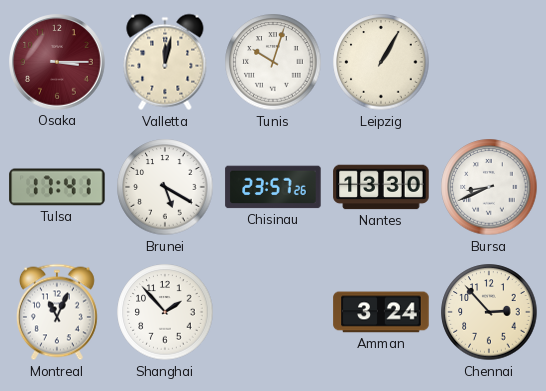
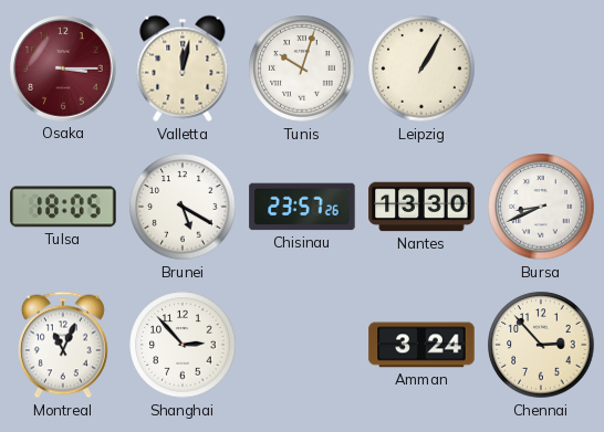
Tulsa: 17:41 -> 18:05
Shanghai: 1:53 -> 2:53
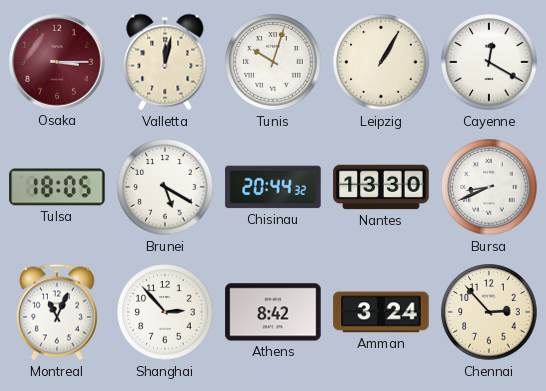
Cayenne: none -> 12:20
Chisinau: 23:57 -> 20:44
Athens: none -> 8:42
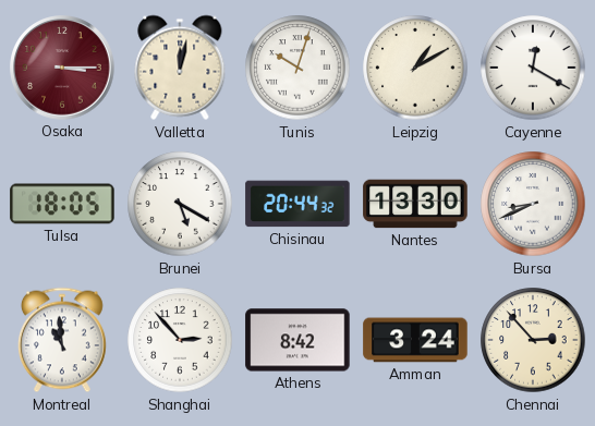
Leipzig: 1:05 -> 1:10
Montreal: 11:04 -> 10:59
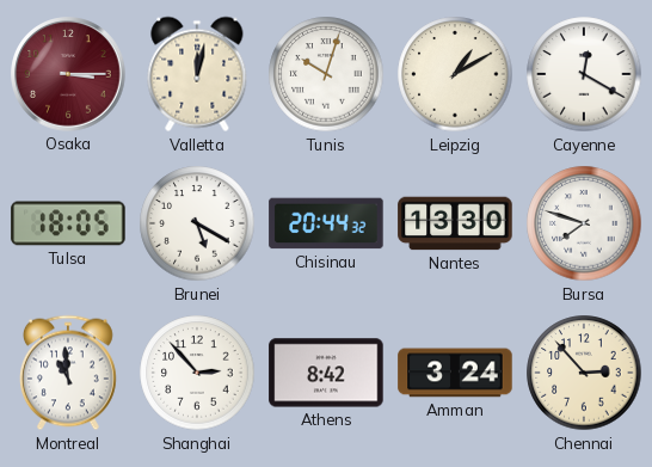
Bursa: 8:41 -> 7:48
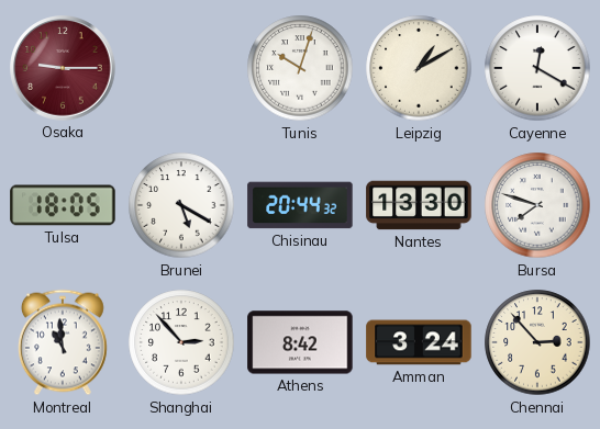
Osaka: 3:15 -> 9:15
Valletta: 12:02 -> none
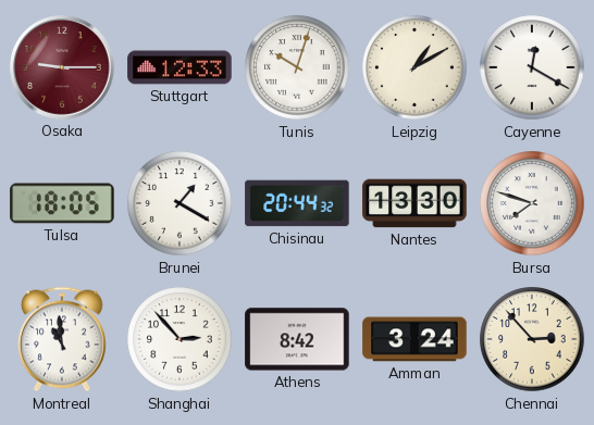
Stuttgart: none -> 12:33
Brunei: 5:20 -> 1:20
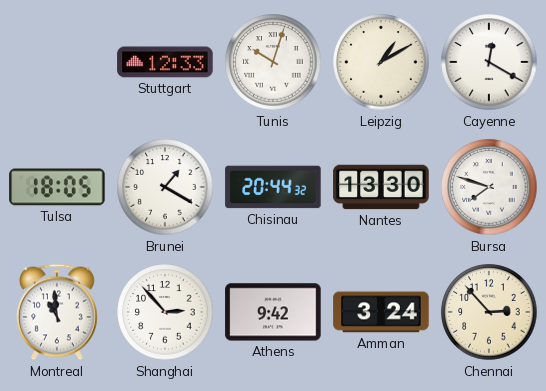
Osaka: 9:15 -> none
Athens: 8:42 -> 9:42
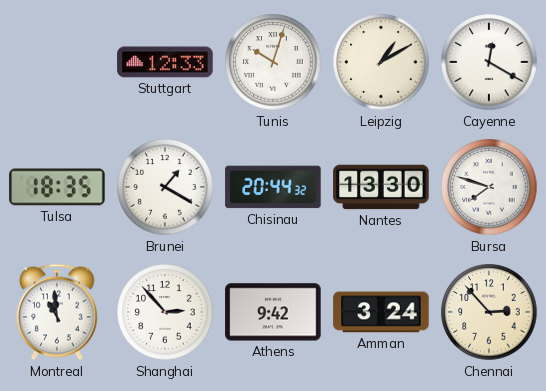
Tulsa: 18:05 -> 18:35
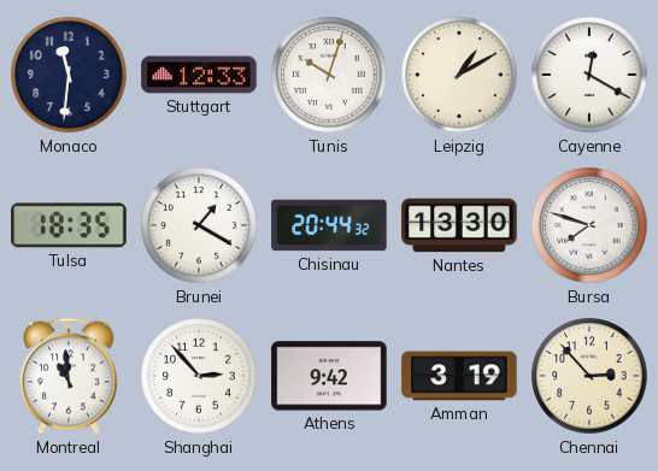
Monaco: none -> 11:31
Amman: 3:24 -> 3:19
